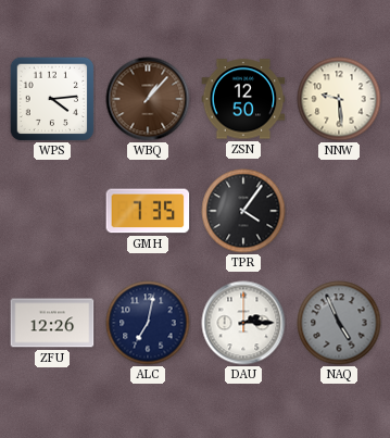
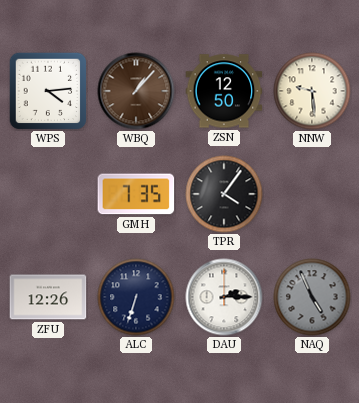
ALC: 7:02 -> 6:33
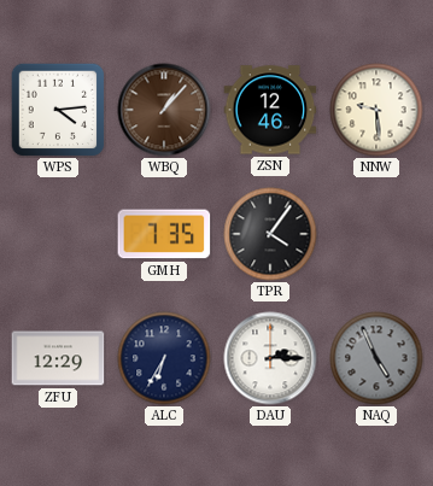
ZSN: 12:50 -> 12:46
ZFU: 12:26 -> 12:29
ALC: 6:33 -> 6:35
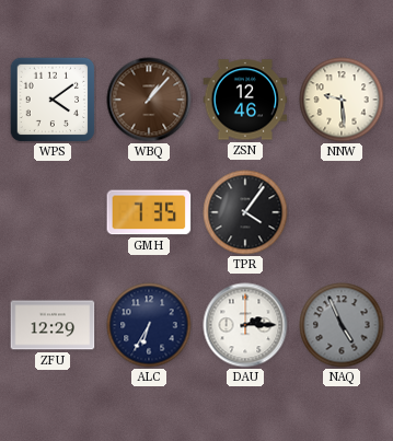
WPS: 4:14 -> 4:09
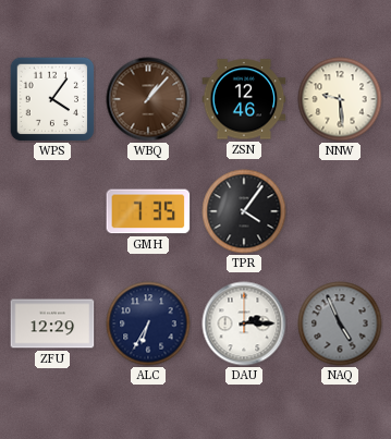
WPS: 4:09 -> 4:06
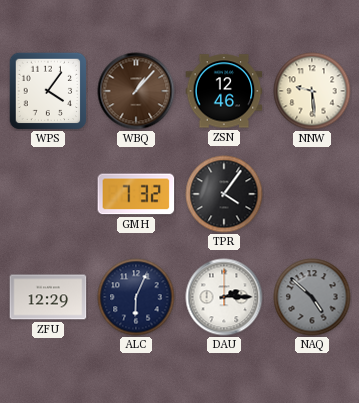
GMH: 7:35 -> 7:32
ALC: 6:35 -> 6:04
NAQ: 4:56 -> 4:52
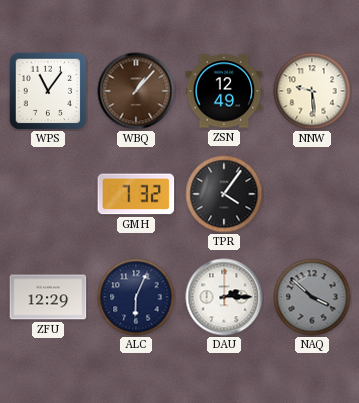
WPS: 4:06 -> 11:06
ZSN: 12:46 -> 12:49
NAQ: 4:52 -> 3:52
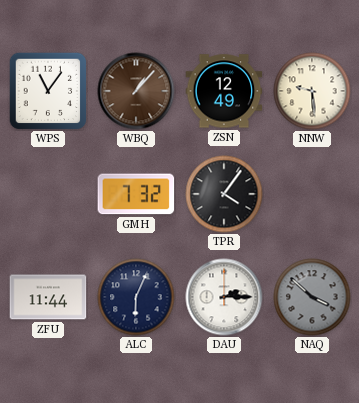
ZFU: 12:29 -> 11:44
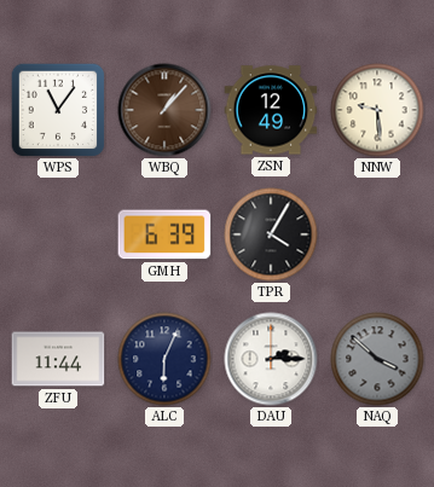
GMH: 7:32 -> 6:39
TPR: 4:06 -> 4:05
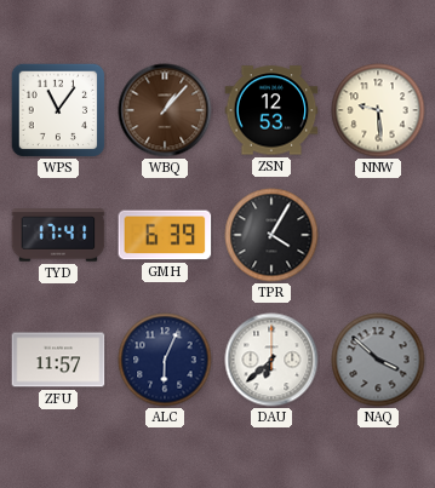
ZSN: 12:49 -> 12:53
TYD: none -> 17:41
ZFU: 11:44 -> 11:57
DAU: 2:15 -> 6:38
